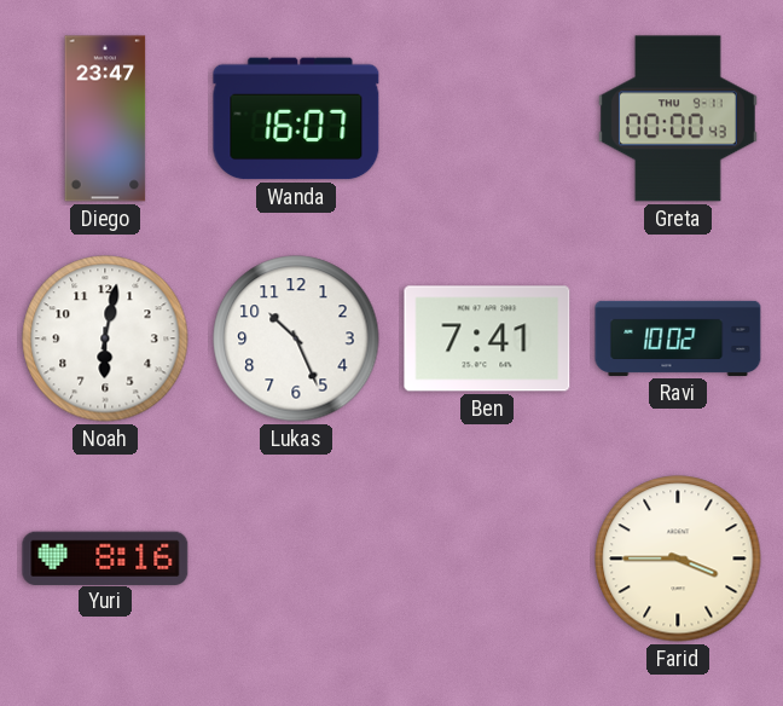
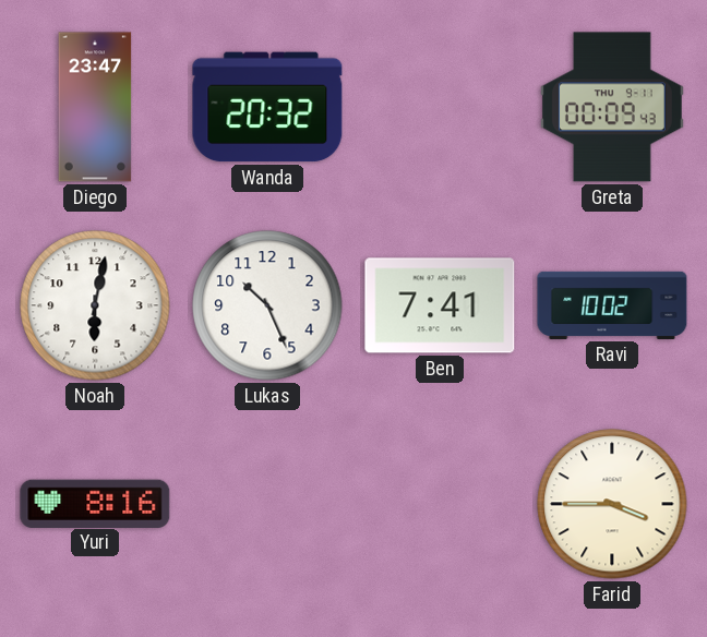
Wanda: 16:07 -> 20:32
Greta: 00:00 -> 00:09
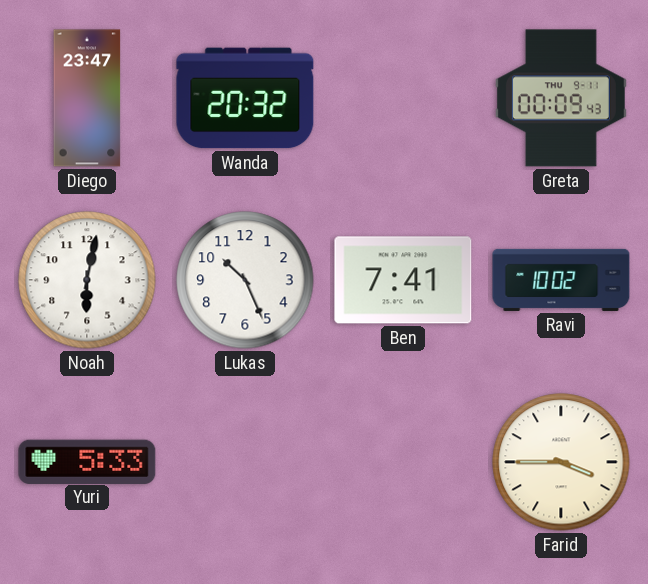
Yuri: 8:16 -> 5:33
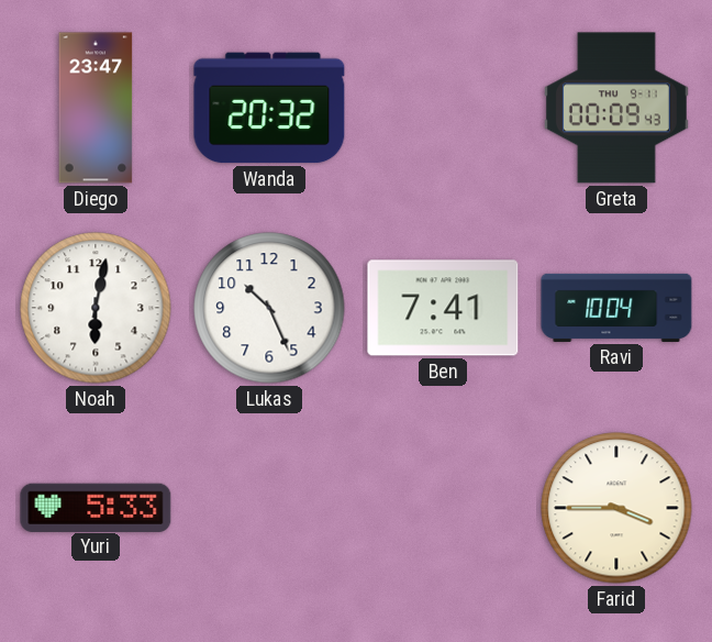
Ravi: 10:02 -> 10:04
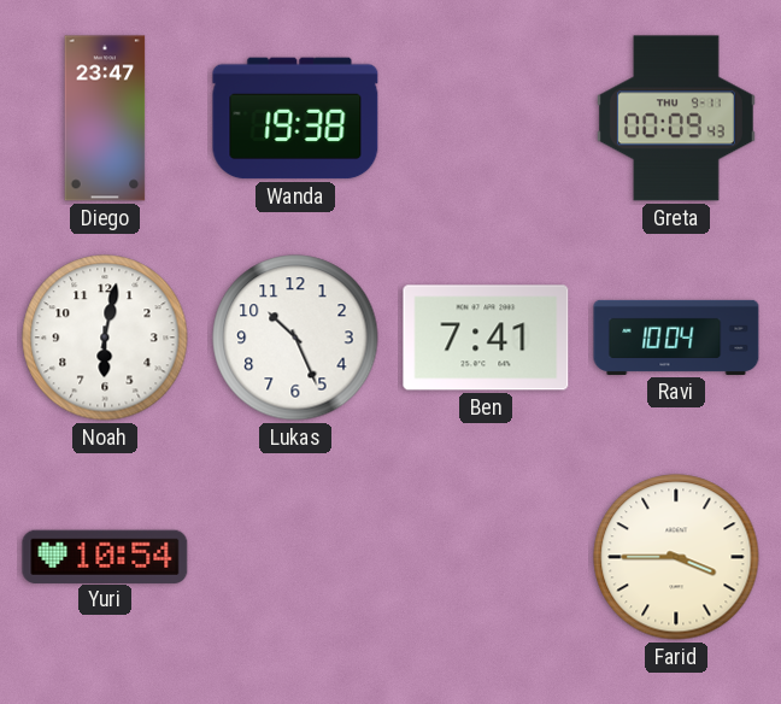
Wanda: 20:32 -> 19:38
Yuri: 5:33 -> 10:54
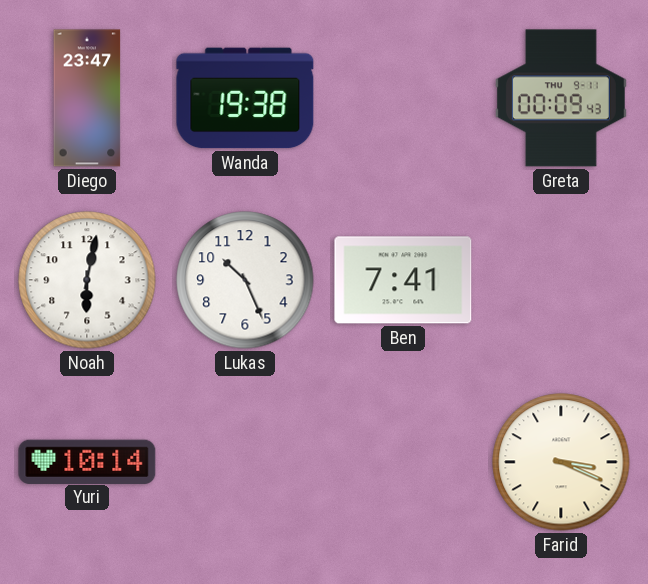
Ravi: 10:04 -> none
Yuri: 10:54 -> 10:14
Farid: 3:45 -> 3:19
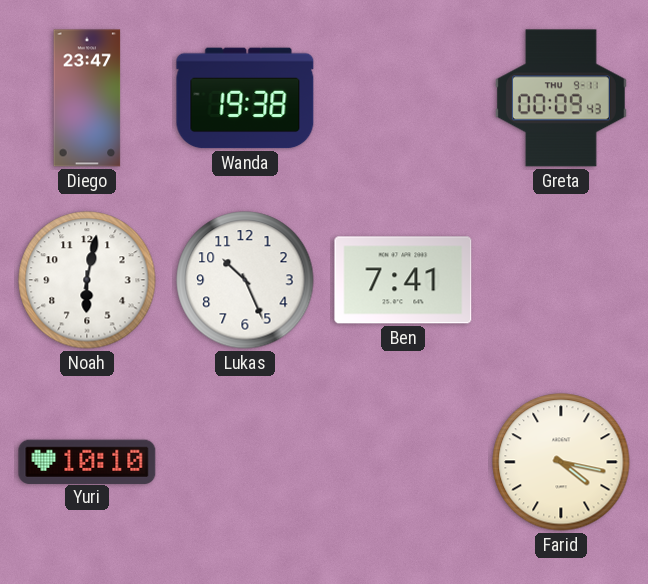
Yuri: 10:14 -> 10:10
Farid: 3:19 -> 4:17
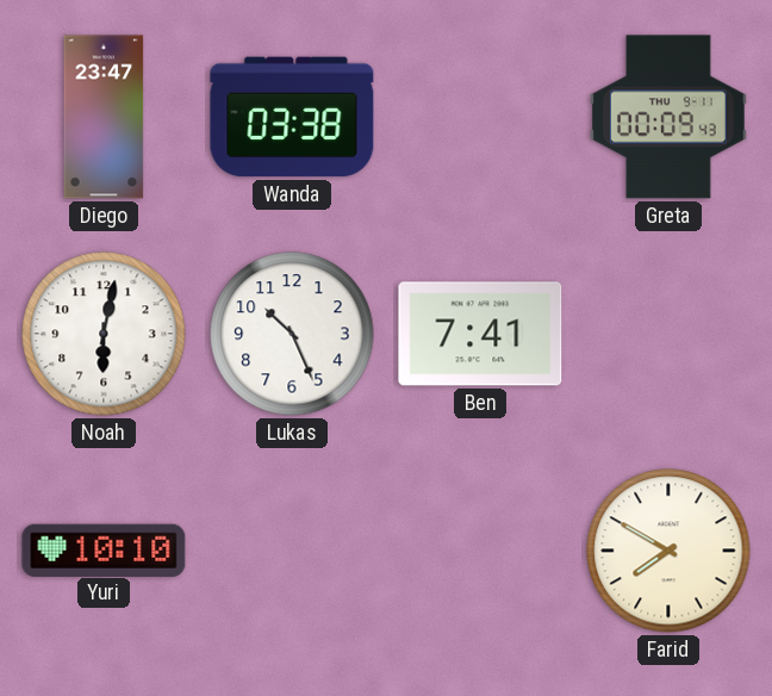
Wanda: 19:38 -> 03:38
Farid: 4:17 -> 7:50
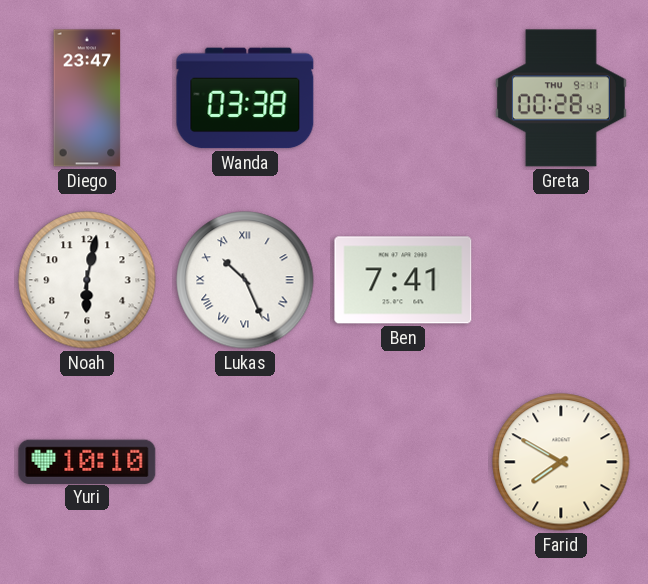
Greta: 00:09 -> 00:28
Lukas numerals: Arabic -> Roman
